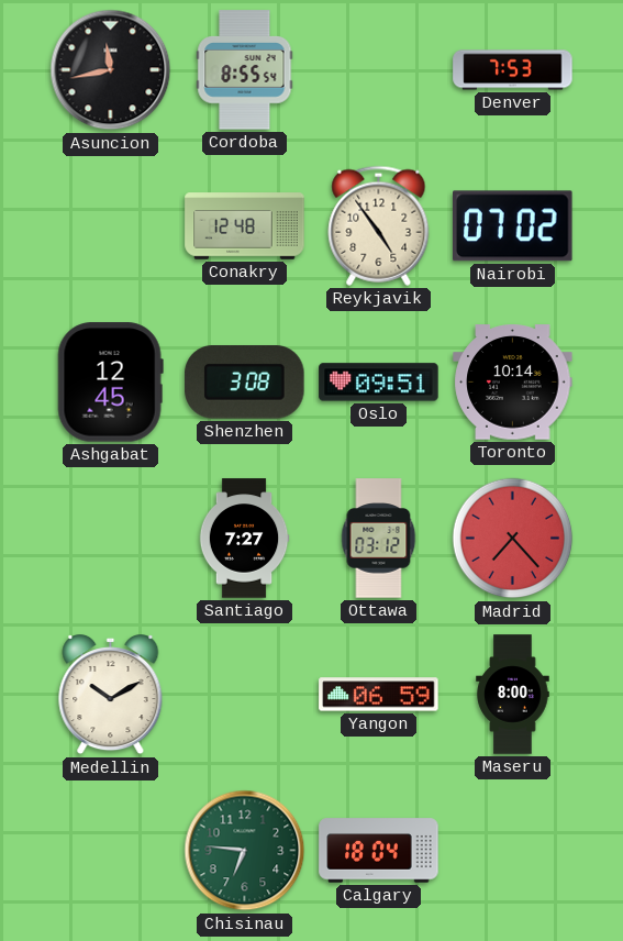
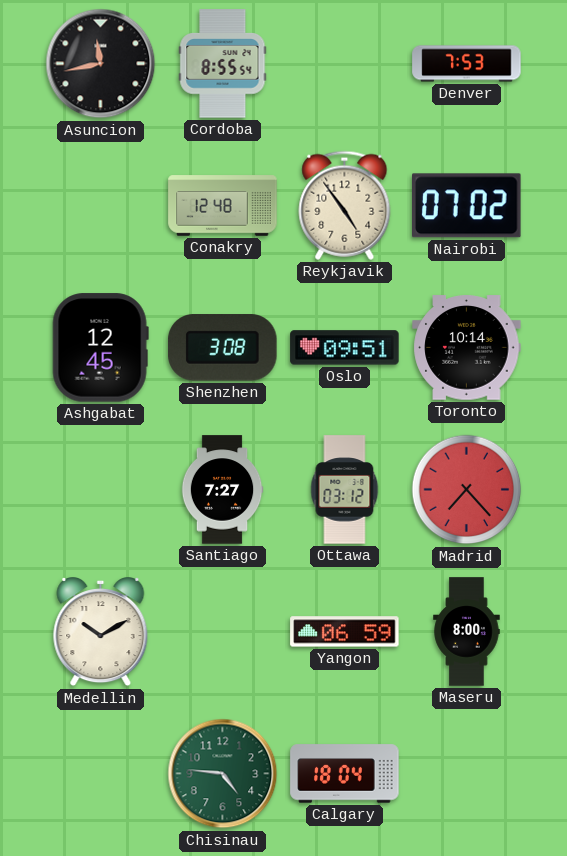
Chisinau: 6:46 -> 4:46
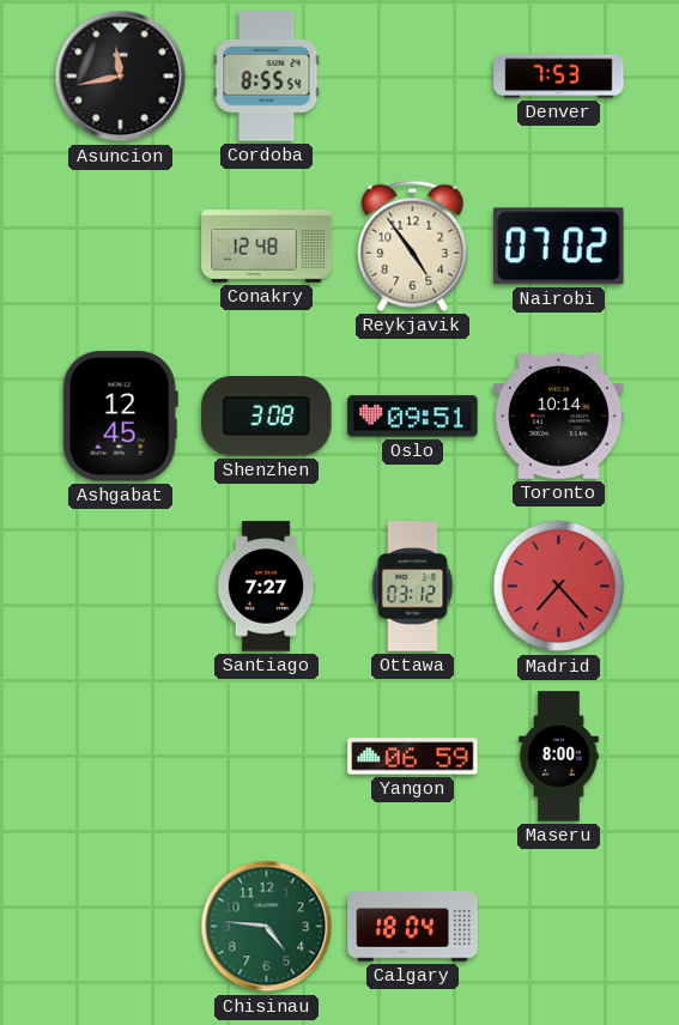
Medellin: 10:10 -> none
